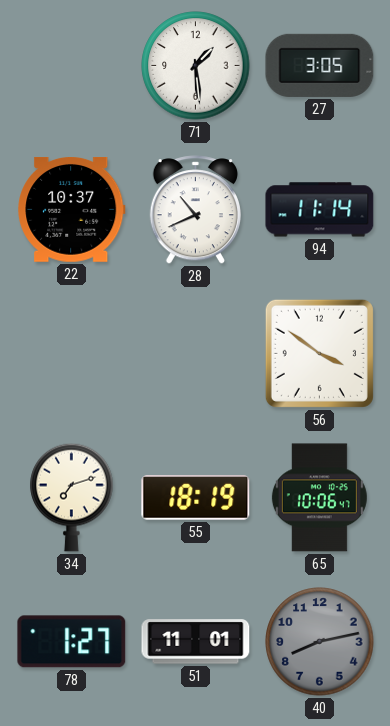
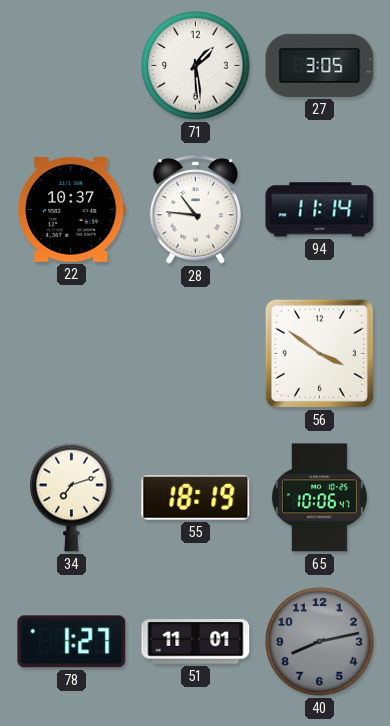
28: 10:41 -> 10:46
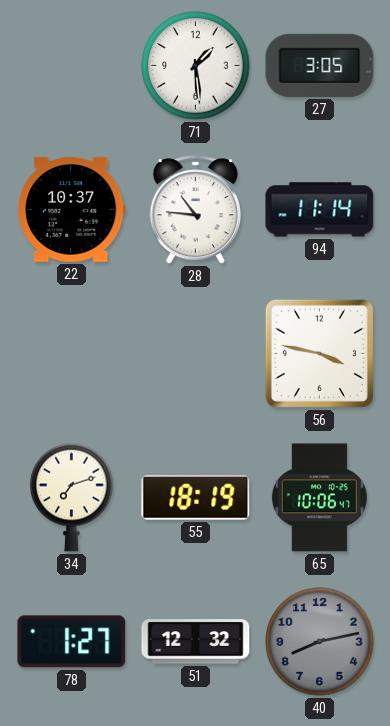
56: 3:51 -> 3:47
51: 11:01 -> 12:32
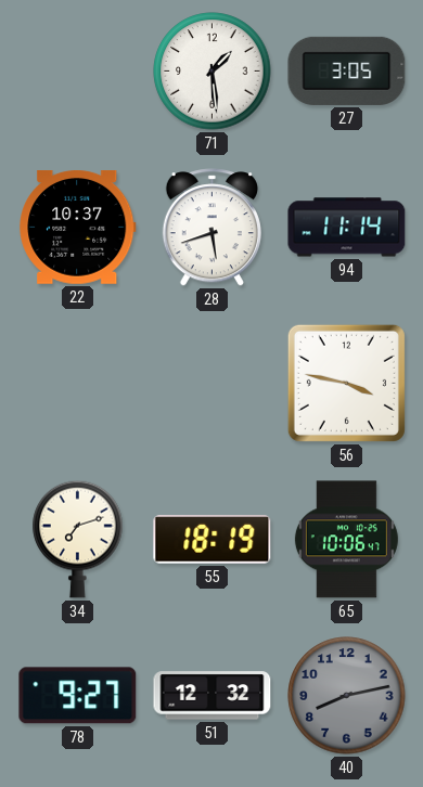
28: 10:46 -> 5:42
78: 1:27 -> 9:27
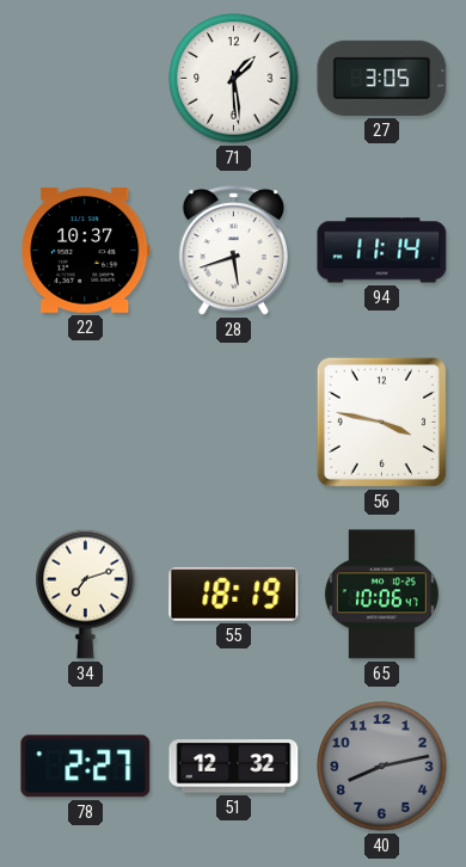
78: 9:27 -> 2:27
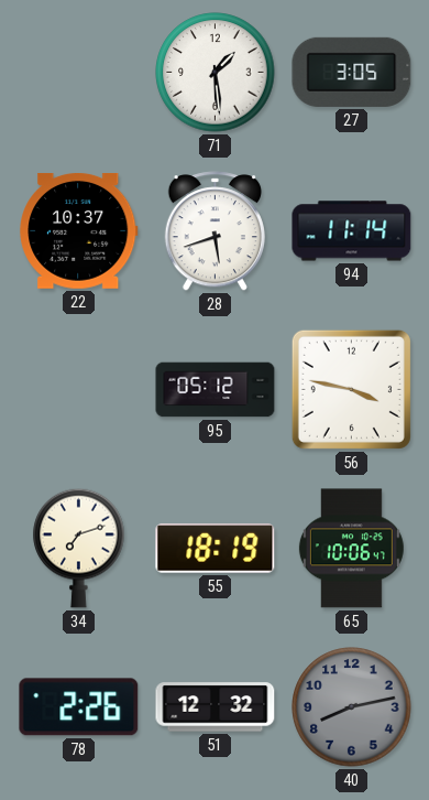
95: none -> 05:12
78: 2:27 -> 2:26
